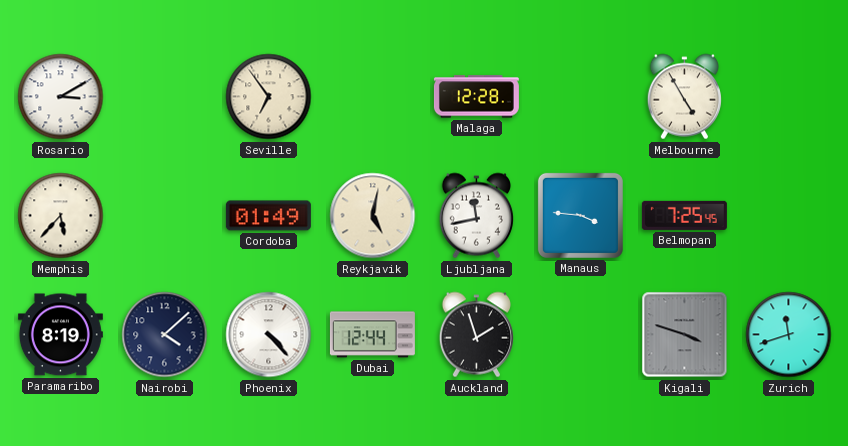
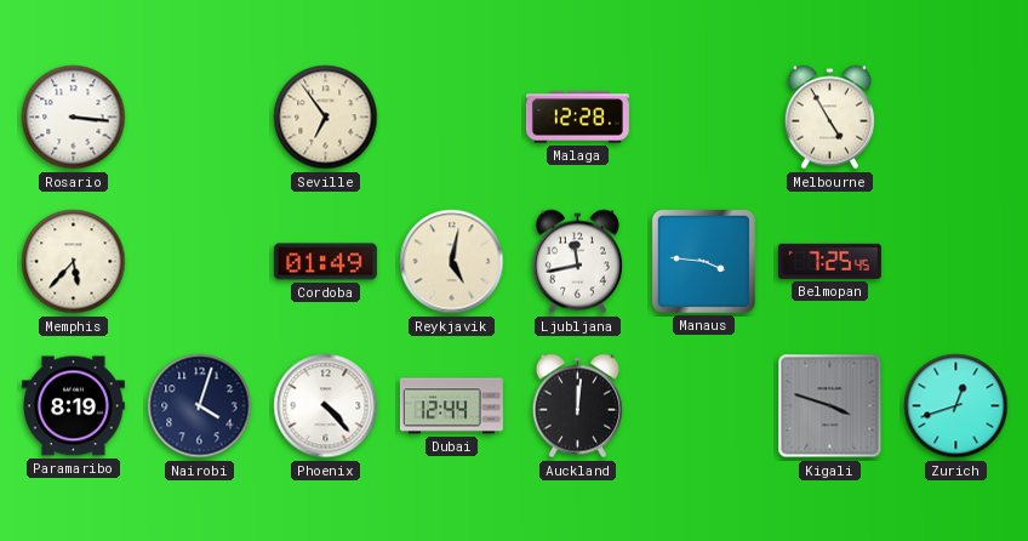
Rosario: 3:10 -> 3:16
Nairobi: 4:08 -> 4:03
Auckland: 1:57 -> 12:01
Zurich: 11:42 -> 12:42
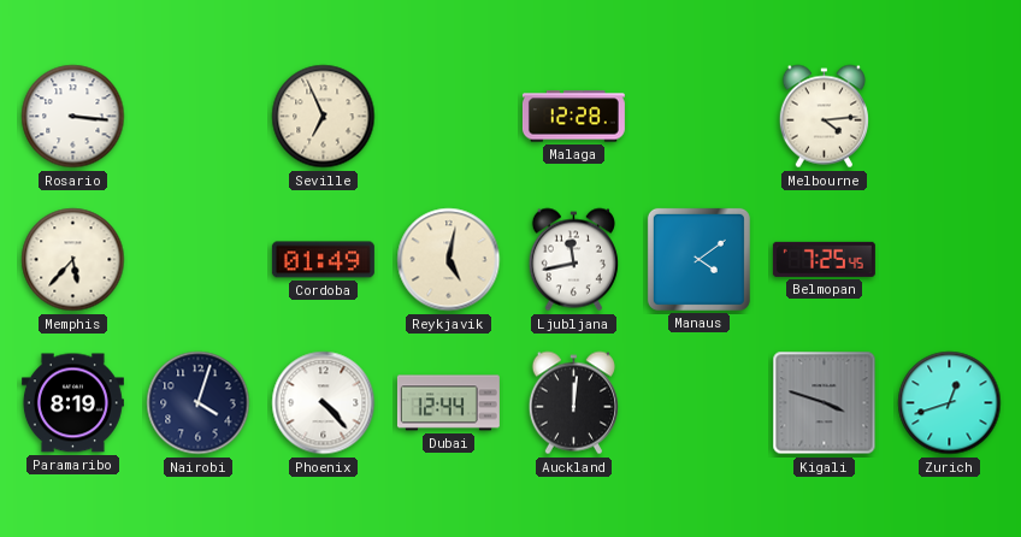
Seville: 6:54 -> 6:56
Melbourne: 4:55 -> 4:14
Manaus: 3:46 -> 4:09
